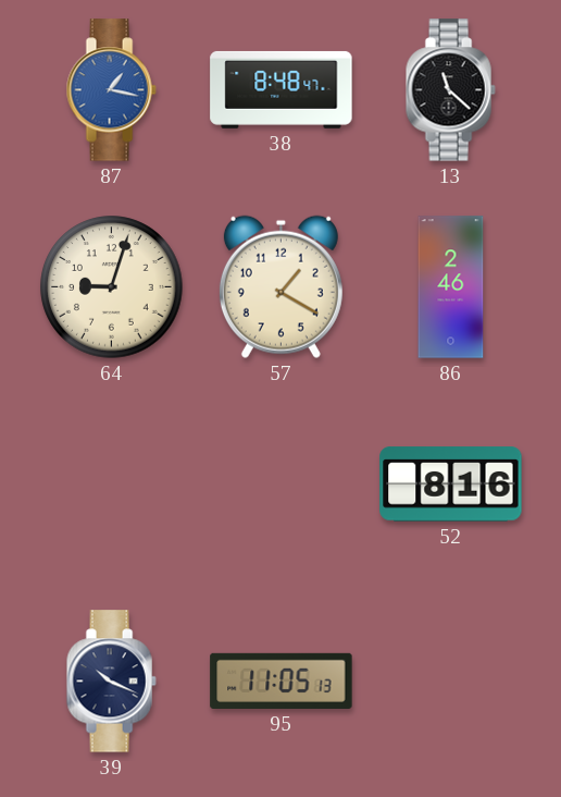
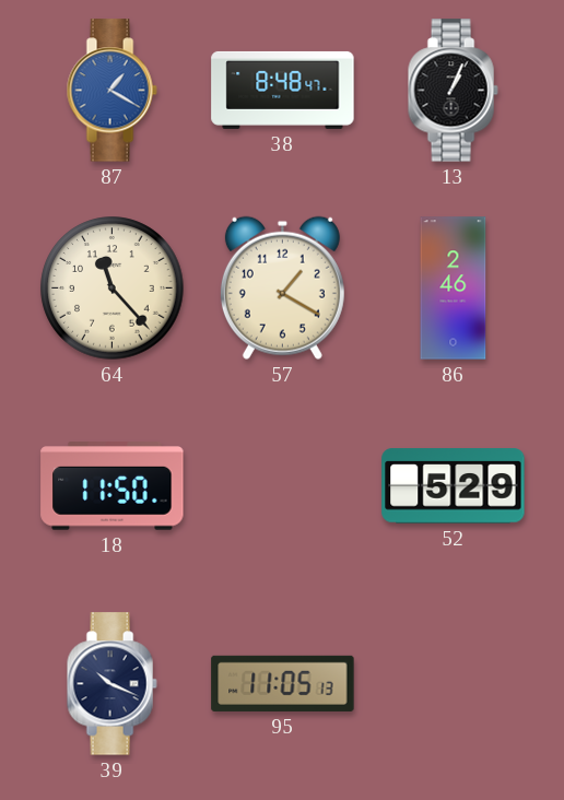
87: 1:17 -> 1:20
13: 11:22 -> 1:04
64: 9:03 -> 11:23
18: none -> 11:50
52: 8:16 -> 5:29
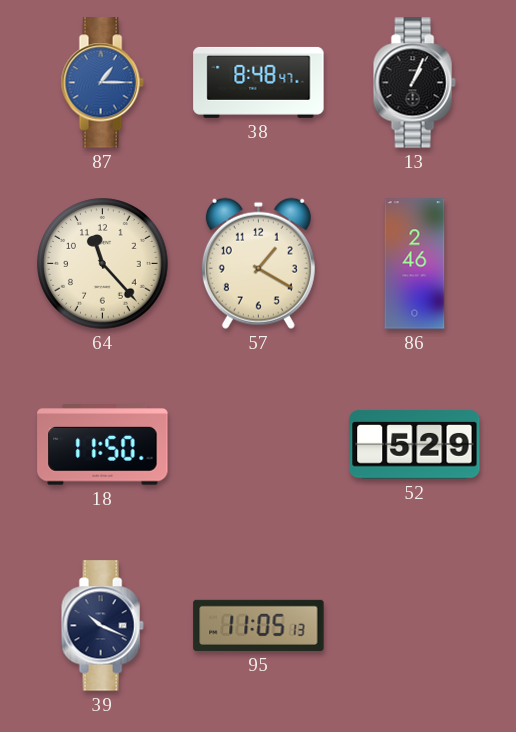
87: 1:20 -> 1:15
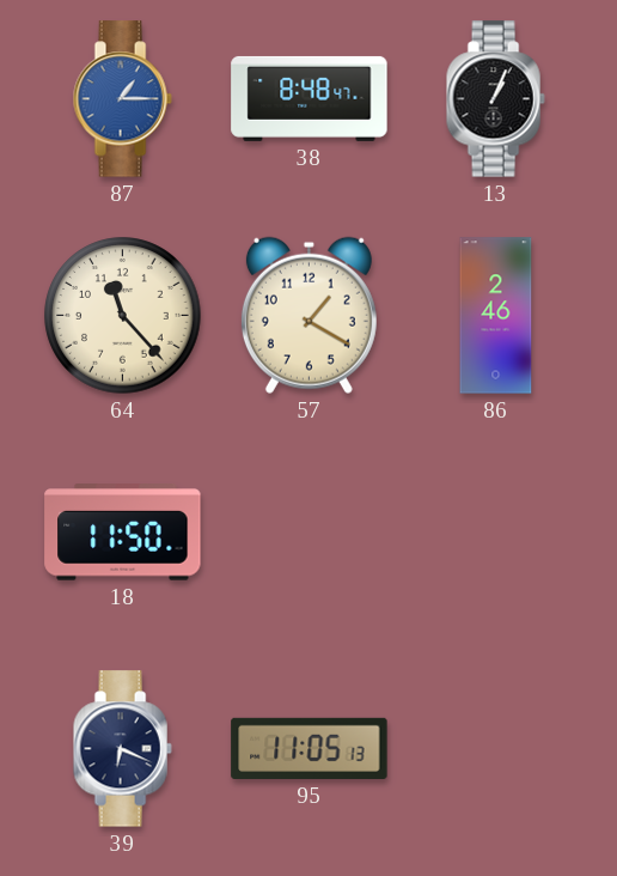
52: 5:29 -> none
39: 10:19 -> 6:19
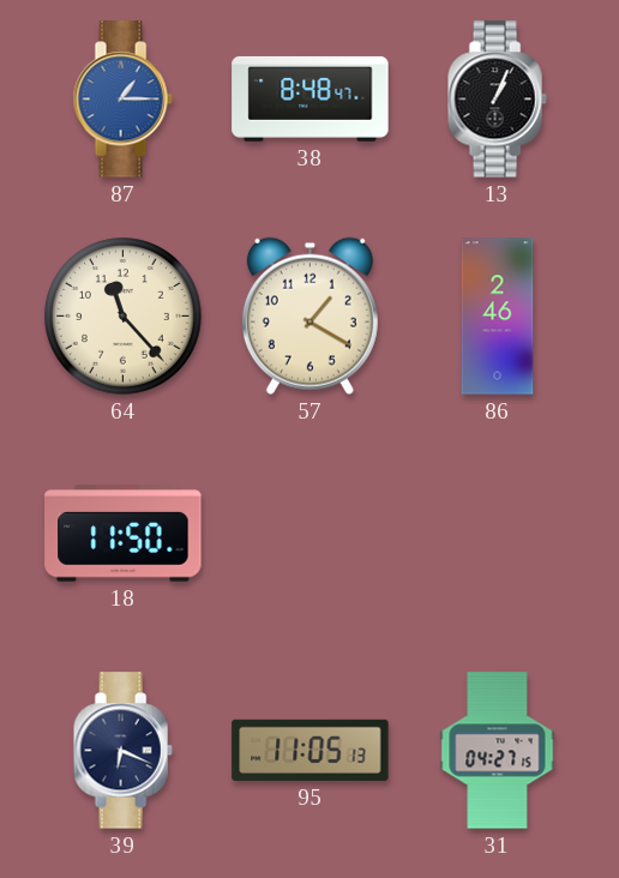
31: none -> 04:27
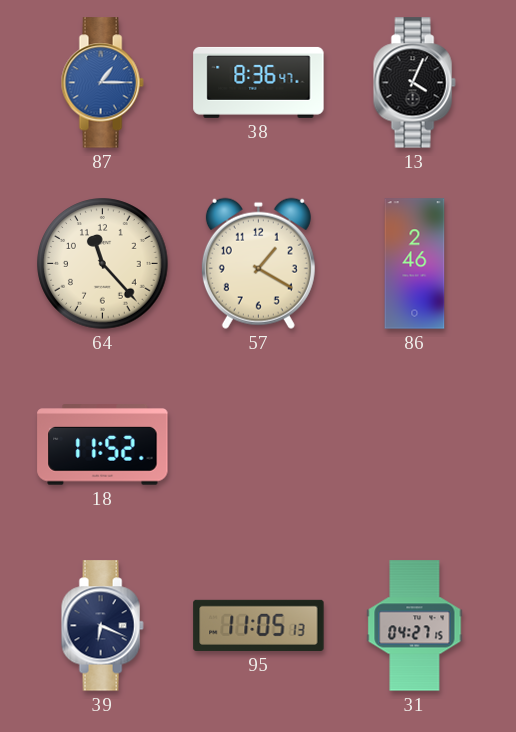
38: 8:48 -> 8:36
13: 1:04 -> 4:04
18: 11:50 -> 11:52
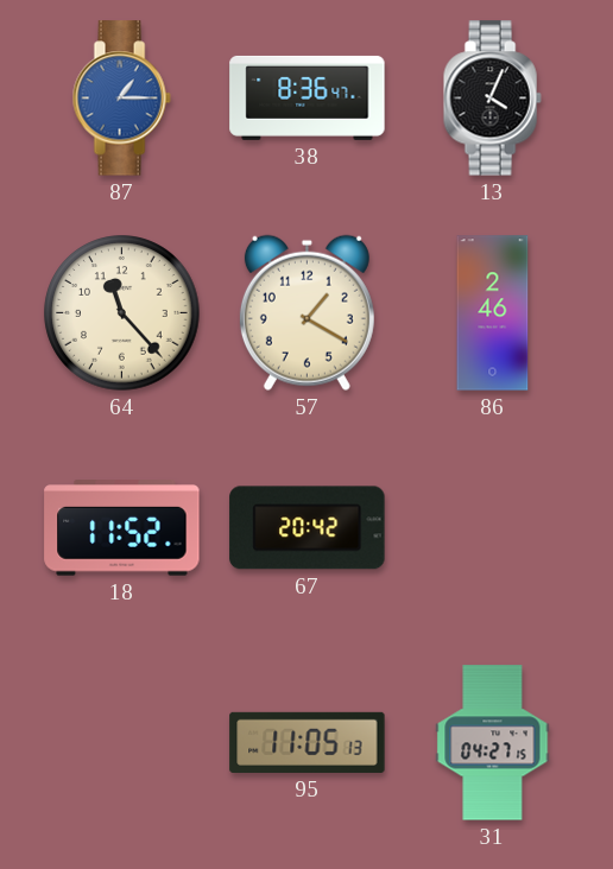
67: none -> 20:42
39: 6:19 -> none
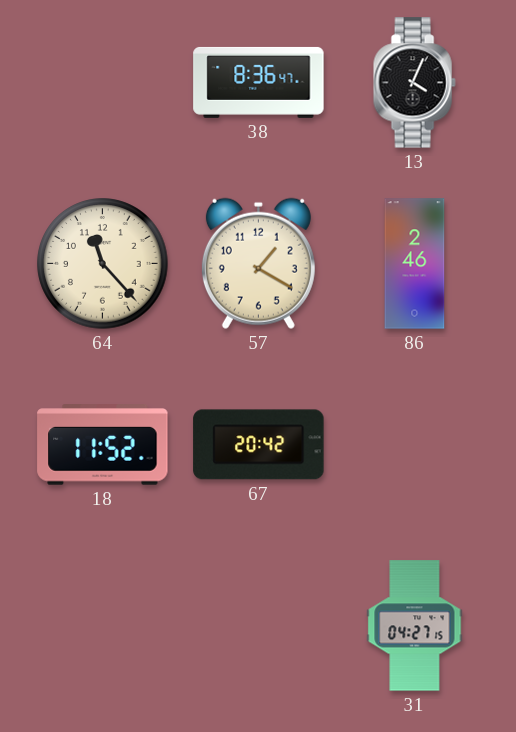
87: 1:15 -> none
95: 11:05 -> none
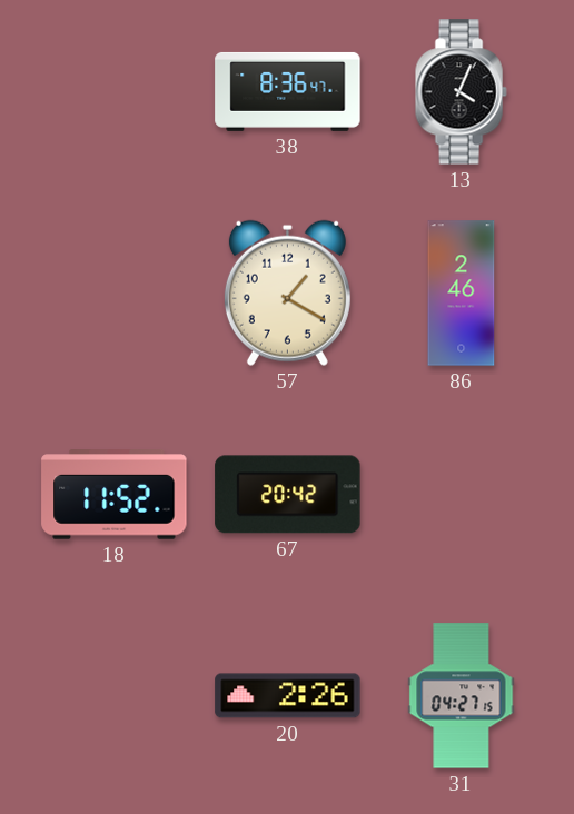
64: 11:23 -> none
20: none -> 2:26
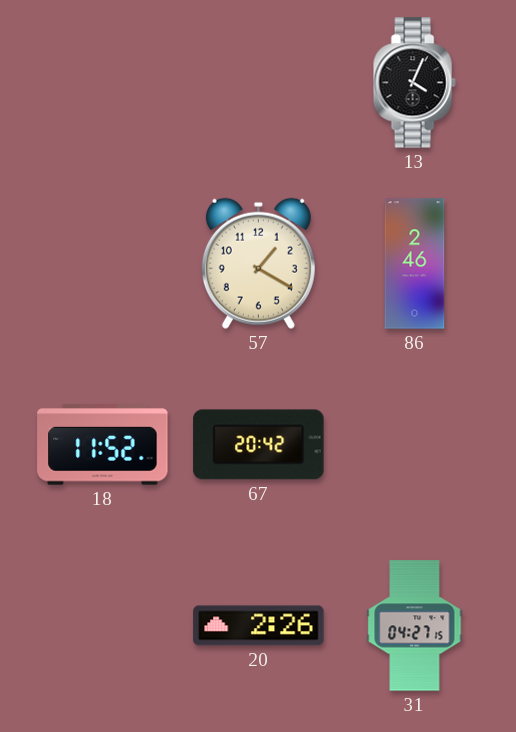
38: 8:36 -> none
